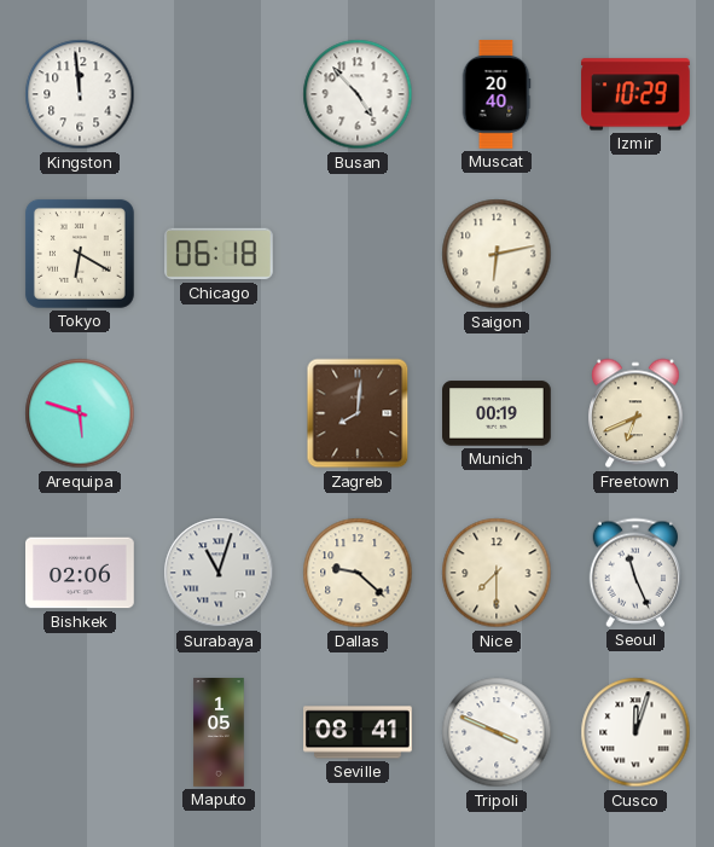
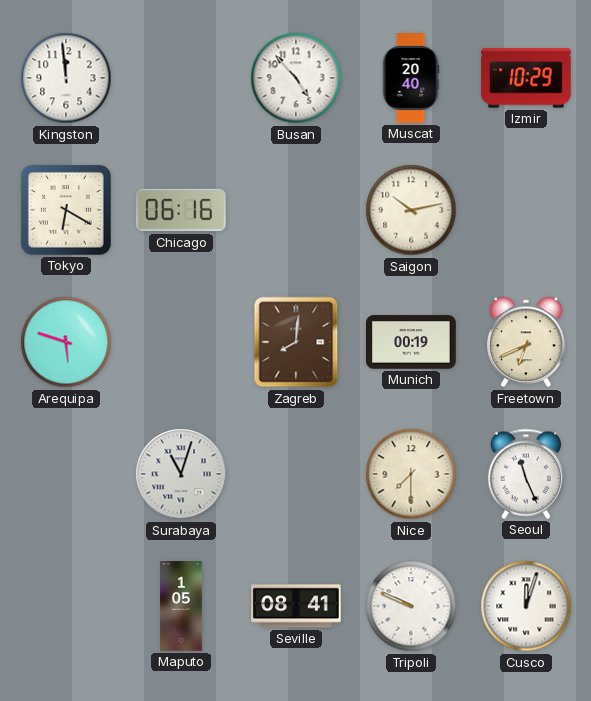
Chicago: 06:18 -> 06:16
Saigon: 6:13 -> 10:13
Bishkek: 02:06 -> none
Dallas: 9:22 -> none
Tripoli: 3:49 -> 9:49
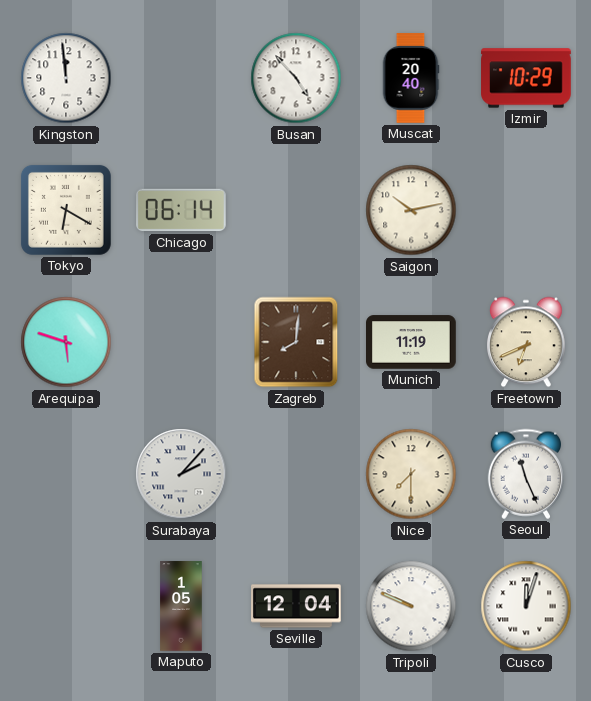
Chicago: 06:16 -> 06:14
Munich: 00:19 -> 11:19
Surabaya: 11:03 -> 2:07
Seville: 08:41 -> 12:04
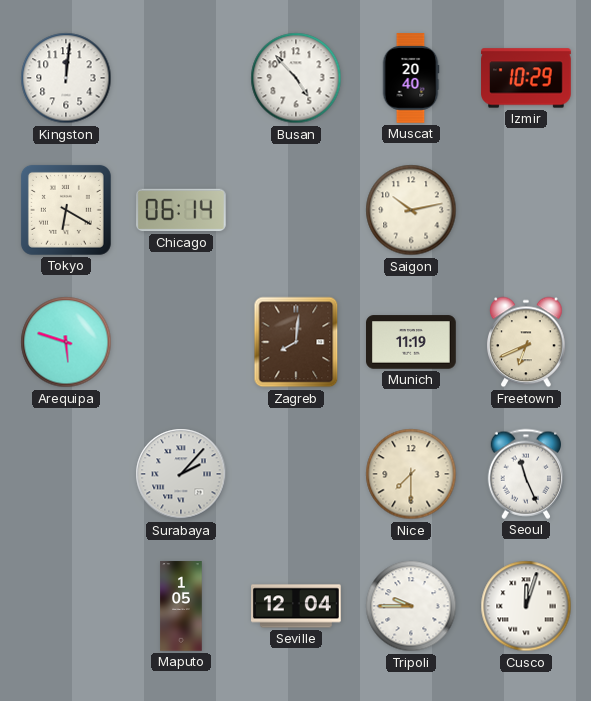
Kingston: 11:59 -> 12:01
Tripoli: 9:49 -> 9:45
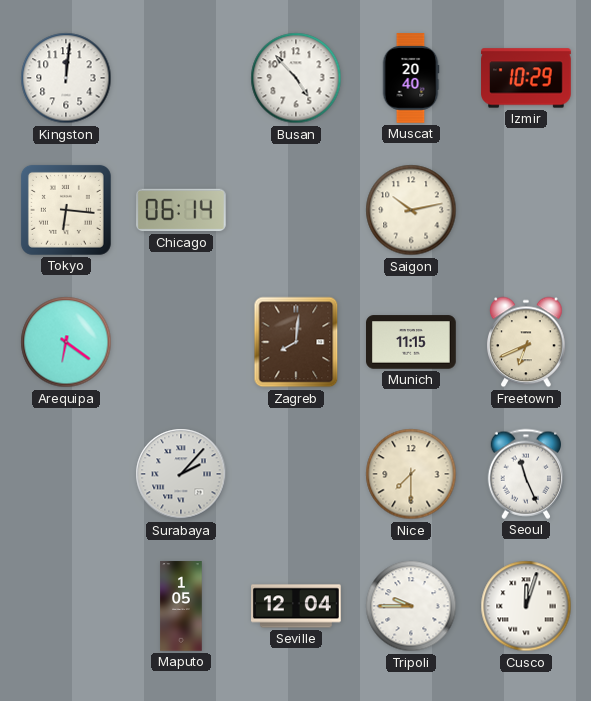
Tokyo: 6:20 -> 6:16
Arequipa: 5:48 -> 6:21
Munich: 11:19 -> 11:15
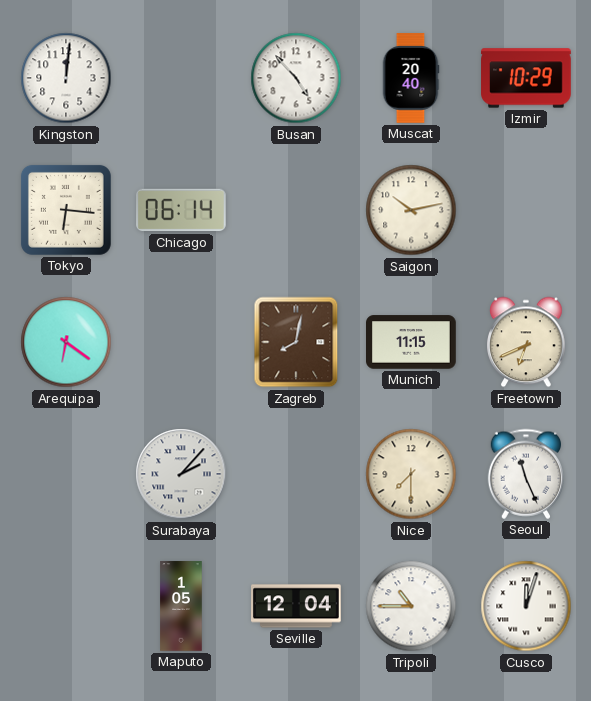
Zagreb: 8:01 -> 8:02
Tripoli: 9:45 -> 10:45
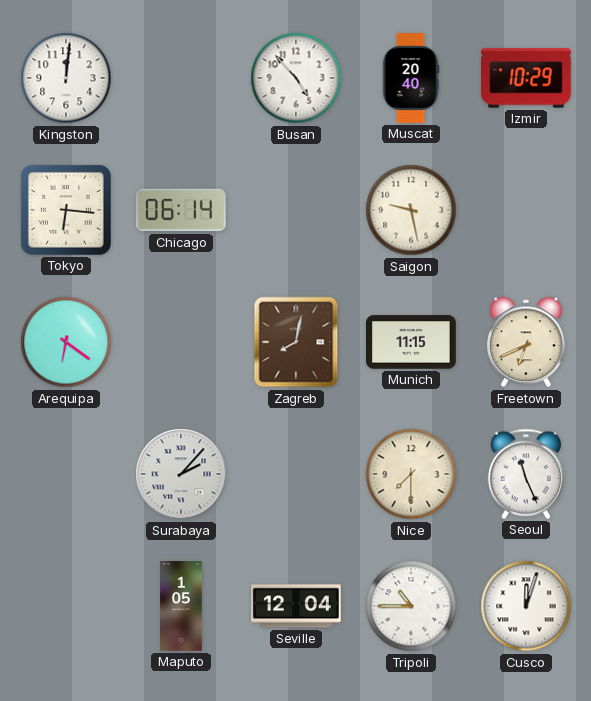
Saigon: 10:13 -> 9:28
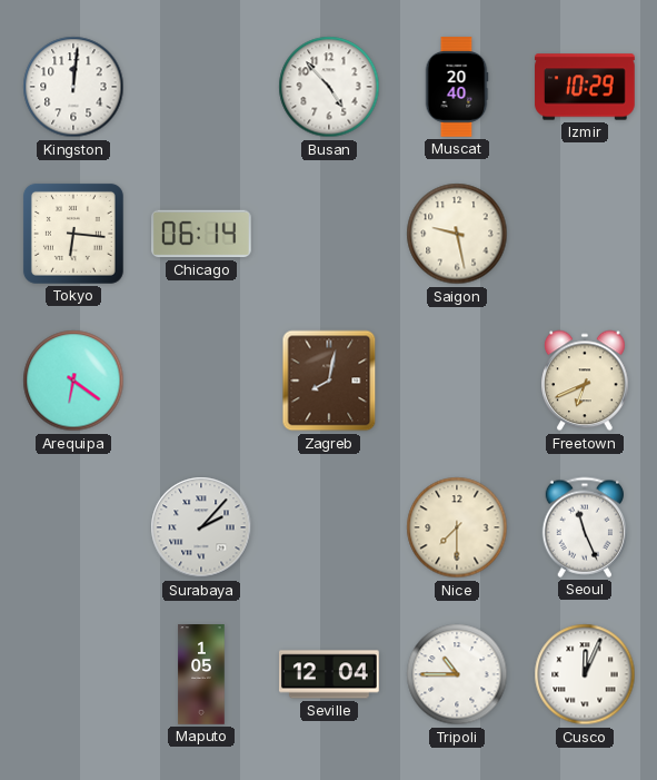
Munich: 11:15 -> none
Cusco: 12:03 -> 12:04
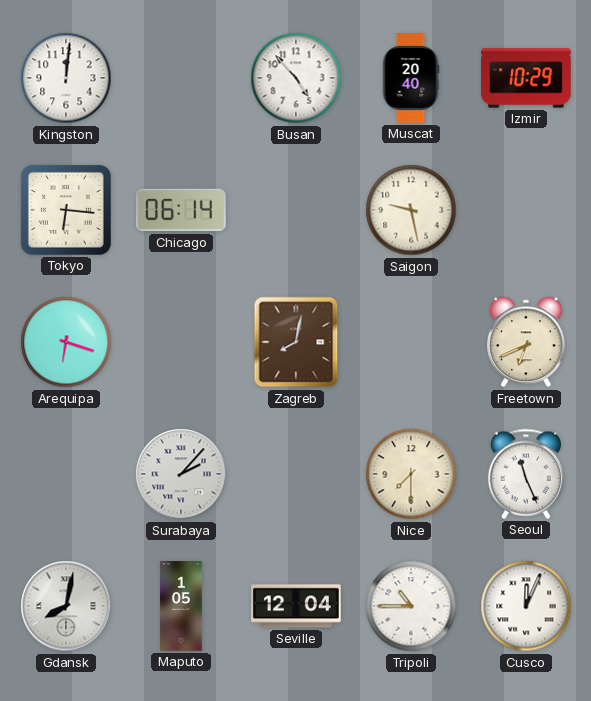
Arequipa: 6:21 -> 6:18
Gdansk: none -> 8:02
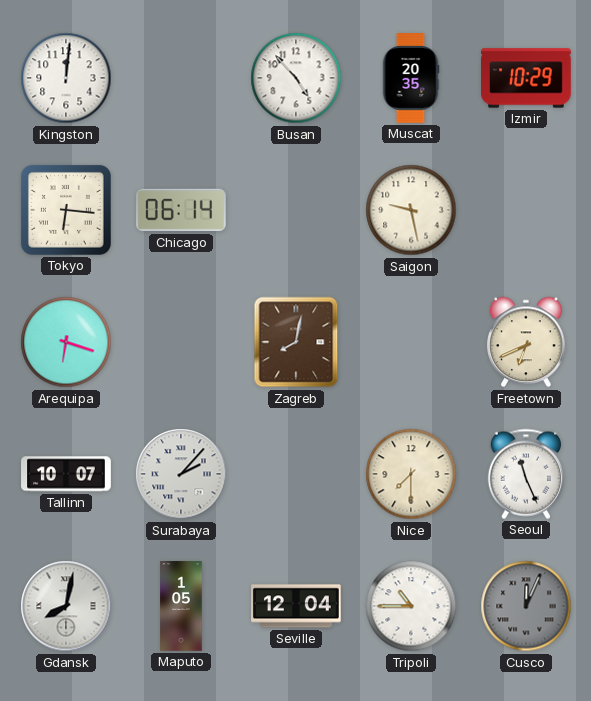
Muscat: 20:40 -> 20:35
Tallinn: none -> 10:07
Cusco dial: white -> grey
